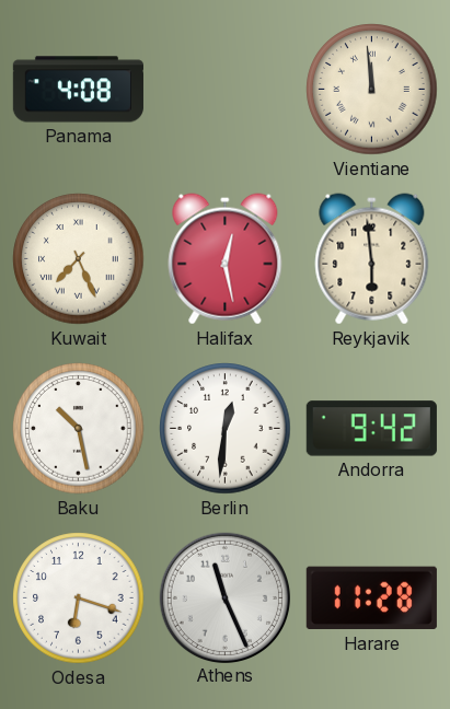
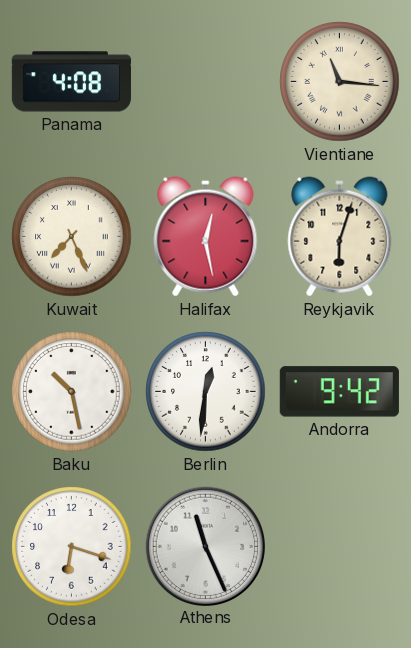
Vientiane: 11:59 -> 11:16
Reykjavik: 5:59 -> 6:03
Harare: 11:28 -> none
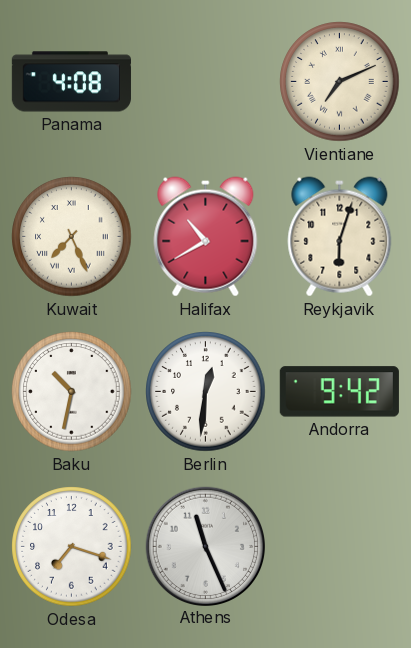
Vientiane: 11:16 -> 7:11
Halifax: 12:28 -> 10:40
Baku: 10:28 -> 10:32
Odesa: 6:18 -> 7:18
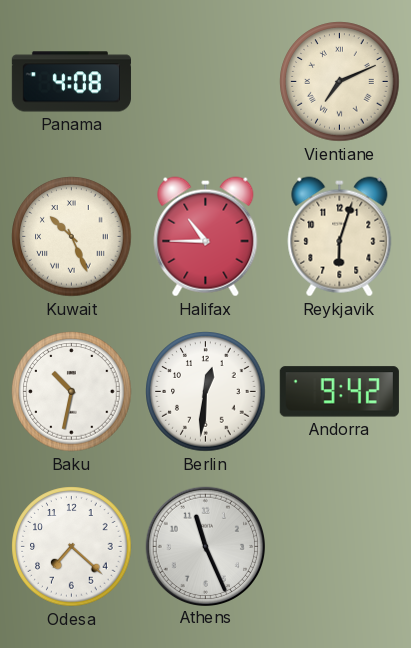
Kuwait: 7:26 -> 10:26
Halifax: 10:40 -> 10:45
Odesa: 7:18 -> 7:22
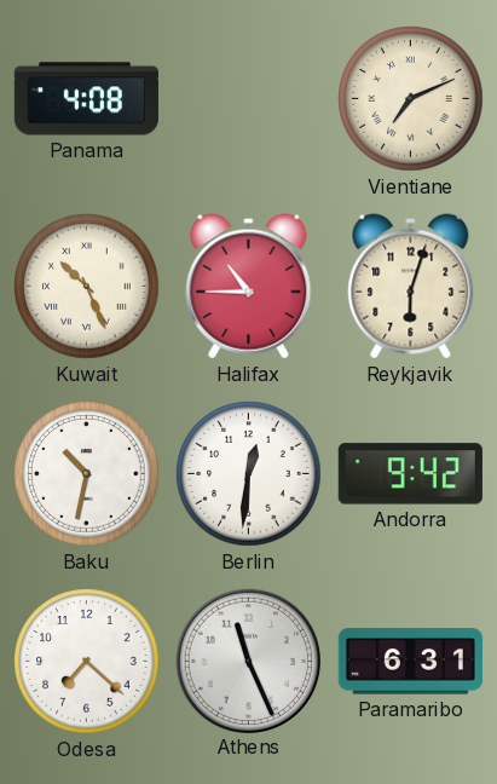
Paramaribo: none -> 6:31
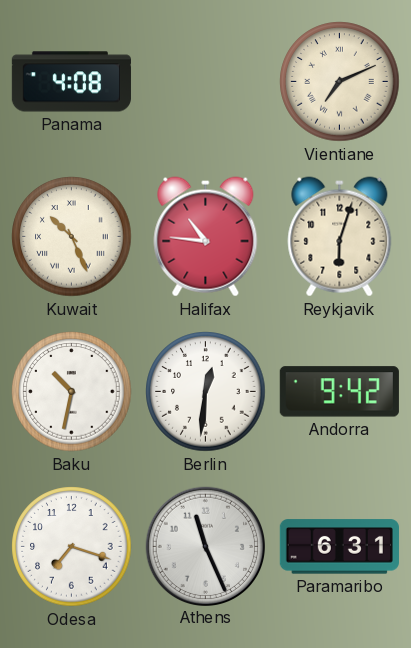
Halifax: 10:45 -> 10:46
Odesa: 7:22 -> 7:18
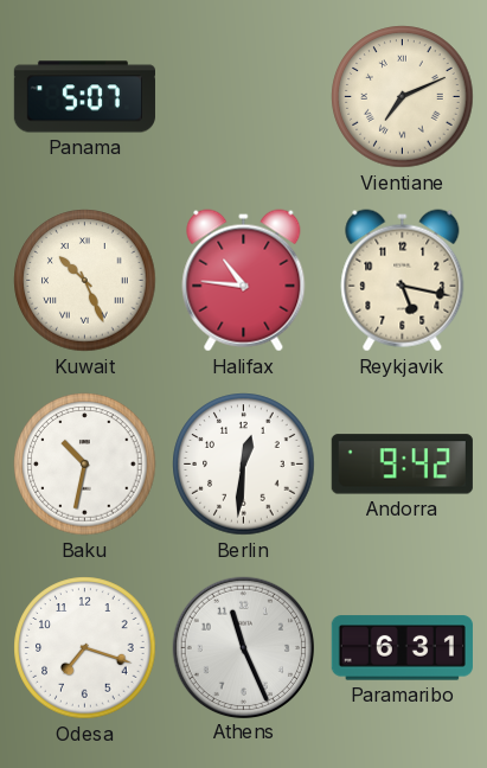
Panama: 4:08 -> 5:07
Reykjavik: 6:03 -> 5:17
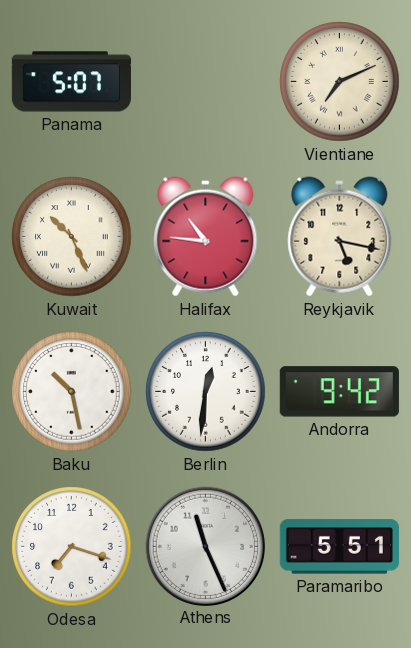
Baku: 10:32 -> 10:28
Paramaribo: 6:31 -> 5:51
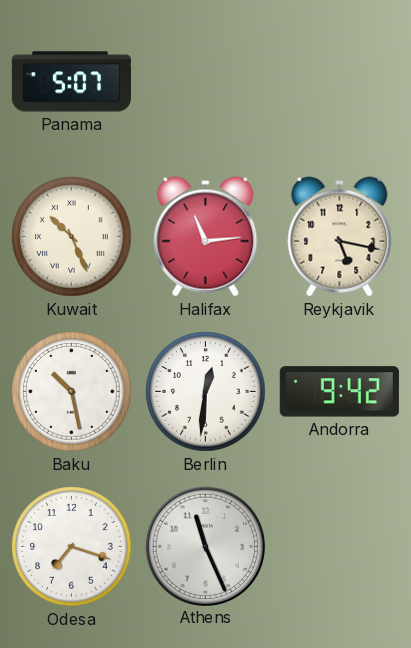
Vientiane: 7:11 -> none
Halifax: 10:46 -> 11:14
Paramaribo: 5:51 -> none
